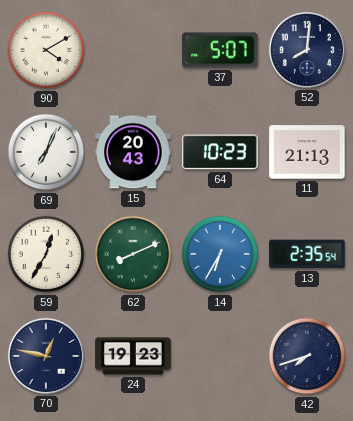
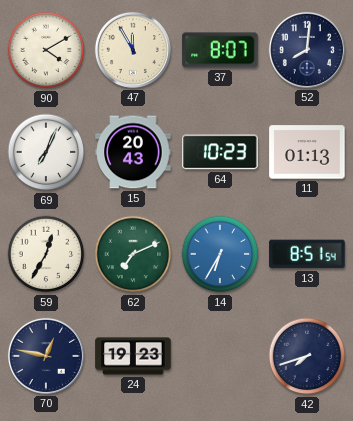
47: none -> 11:55
37: 5:07 -> 8:07
11: 21:13 -> 01:13
62: 8:11 -> 7:11
13: 2:35 -> 8:51
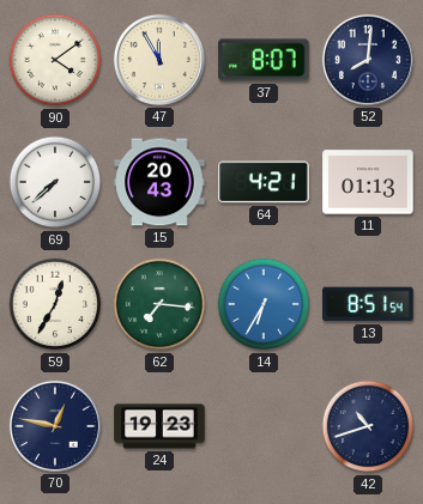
90: 4:10 -> 4:09
69: 7:04 -> 7:38
64: 10:23 -> 4:21
62: 7:11 -> 7:16
42: 7:42 -> 10:42
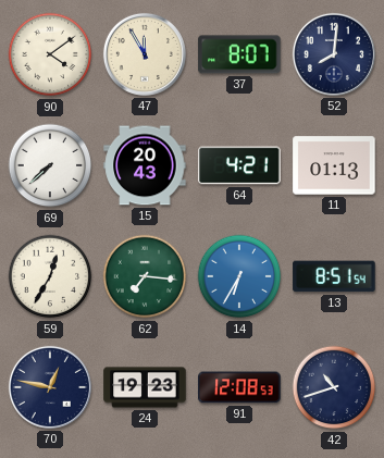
91: none -> 12:08
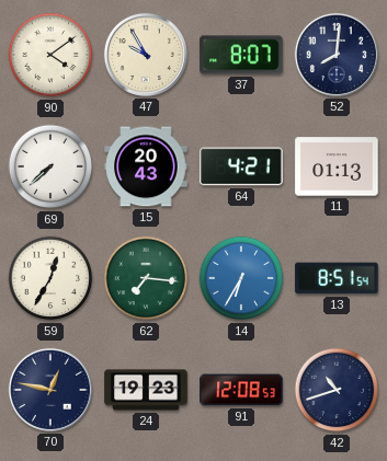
47: 11:55 -> 9:55
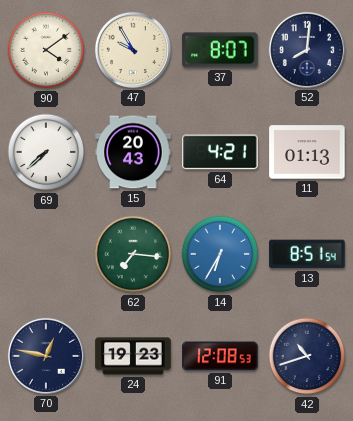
59: 12:35 -> none
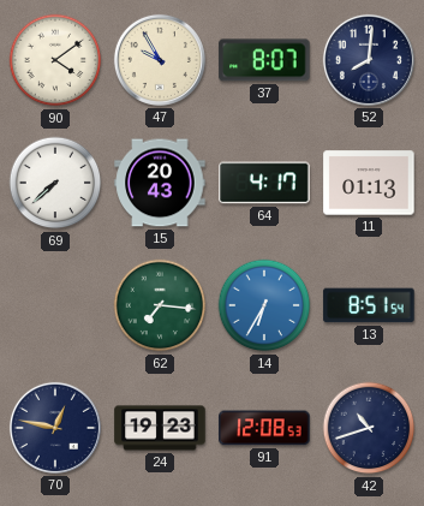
64: 4:21 -> 4:17
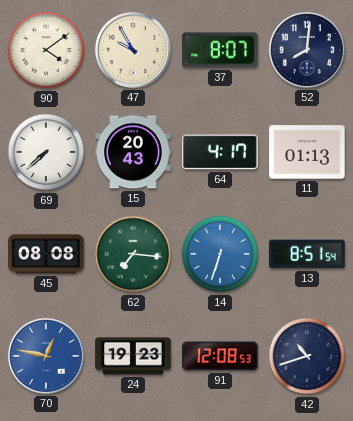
45: none -> 08:08
14: 6:35 -> 6:33
70 dial: navy -> blue
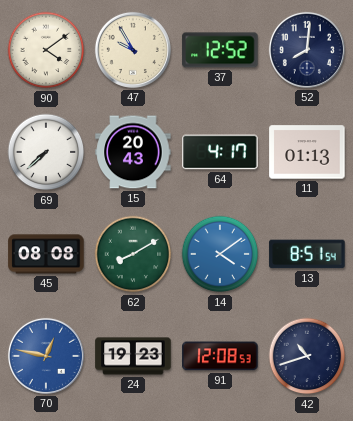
37: 8:07 -> 12:52
62: 7:16 -> 8:10
14: 6:33 -> 4:09
